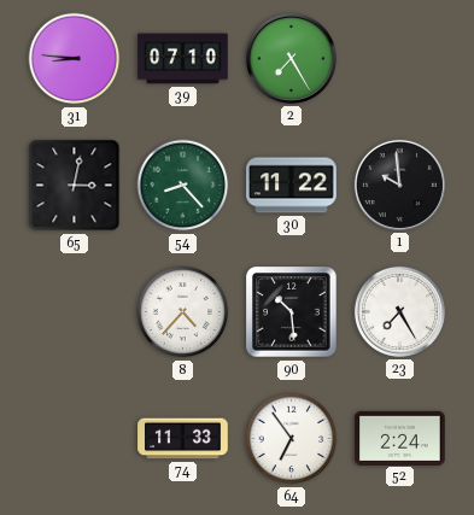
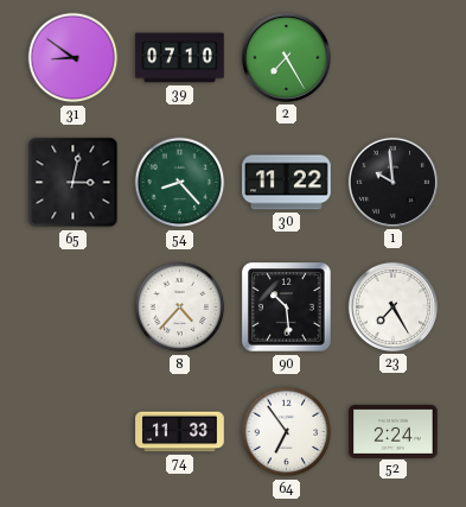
31: 8:46 -> 8:51
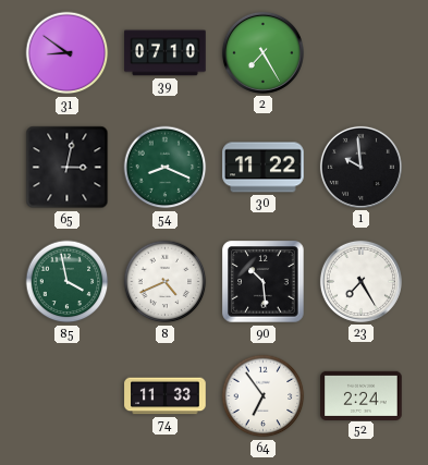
54: 8:23 -> 8:19
85: none -> 3:58
8: 4:37 -> 4:41
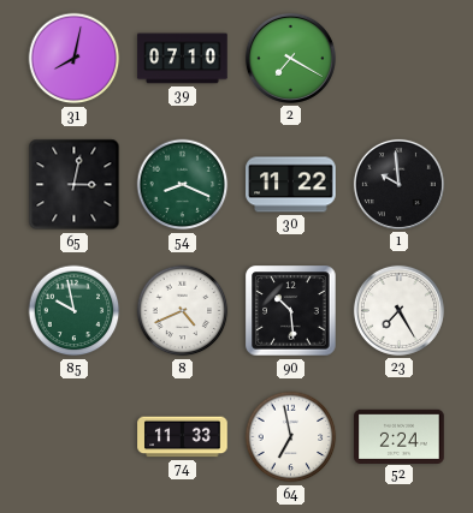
31: 8:51 -> 8:02
2: 7:25 -> 7:20
85: 3:58 -> 9:58
64: 6:54 -> 6:58
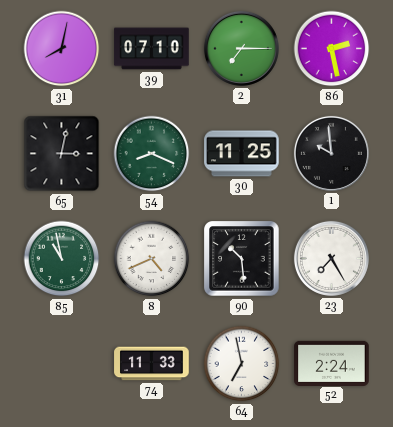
2: 7:20 -> 7:15
86: none -> 2:28
30: 11:22 -> 11:25
85: 9:58 -> 10:58
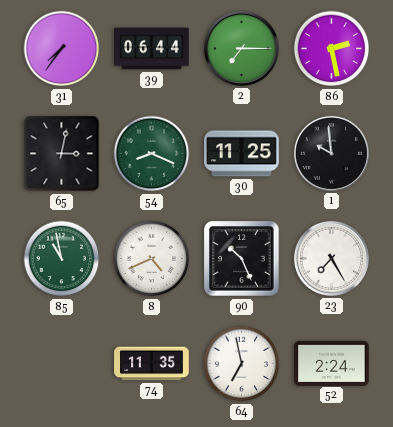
31: 8:02 -> 7:36
39: 07:10 -> 06:44
90: 10:29 -> 10:26
74: 11:33 -> 11:35
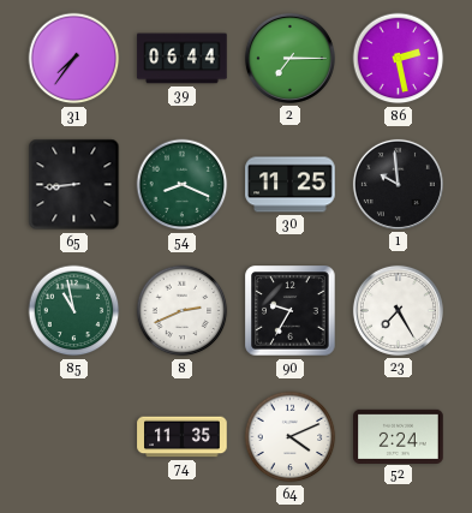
65: 3:02 -> 8:44
8: 4:41 -> 2:41
90: 10:26 -> 9:35
64: 6:58 -> 4:11
